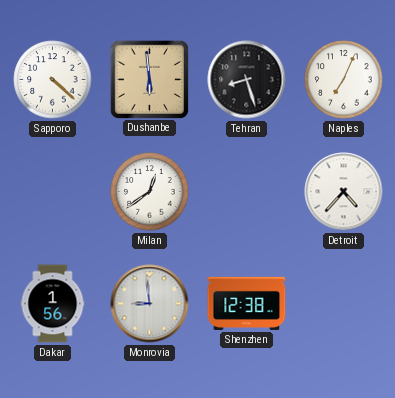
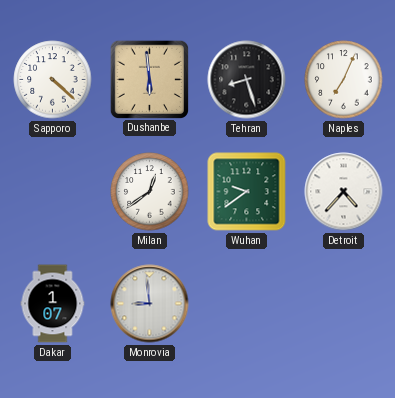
Wuhan: none -> 9:39
Dakar: 1:56 -> 1:07
Shenzhen: 12:38 -> none
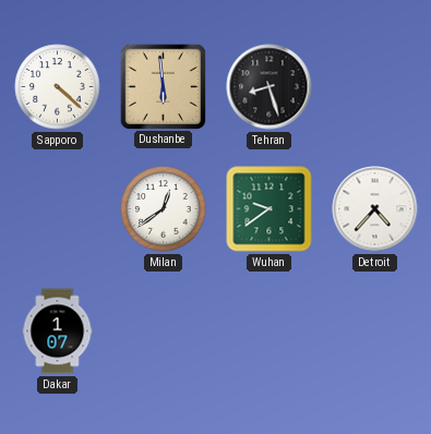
Naples: 7:04 -> none
Monrovia: 8:59 -> none
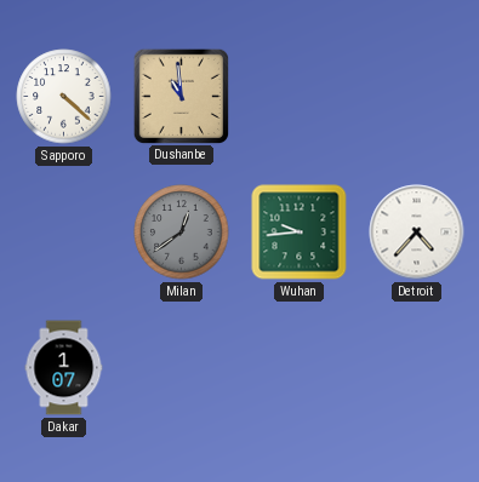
Dushanbe: 5:59 -> 10:59
Tehran: 8:27 -> none
Milan dial: white -> grey
Wuhan: 9:39 -> 9:44
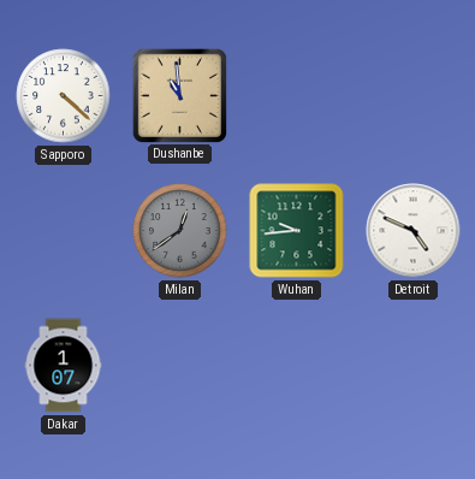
Detroit: 4:37 -> 4:49
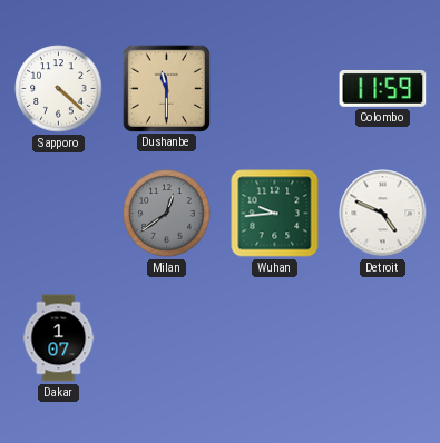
Dushanbe: 10:59 -> 11:30
Colombo: none -> 11:59
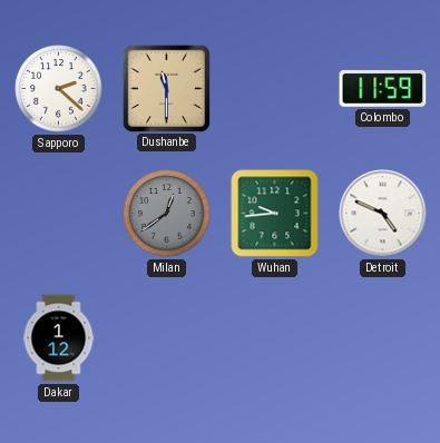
Sapporo: 4:22 -> 2:22
Dakar: 1:07 -> 1:12
